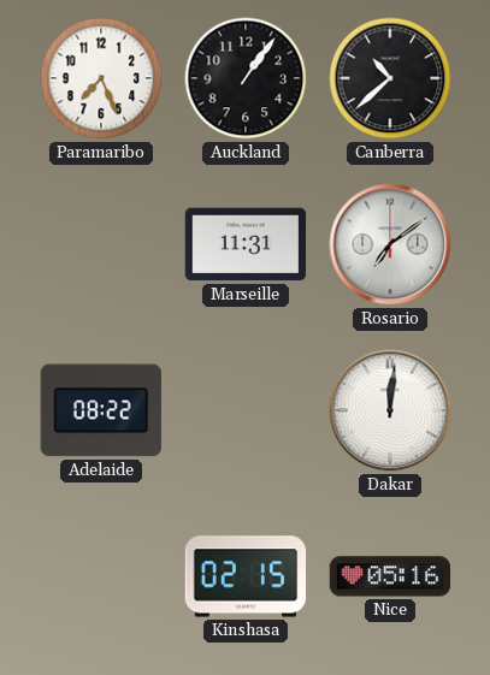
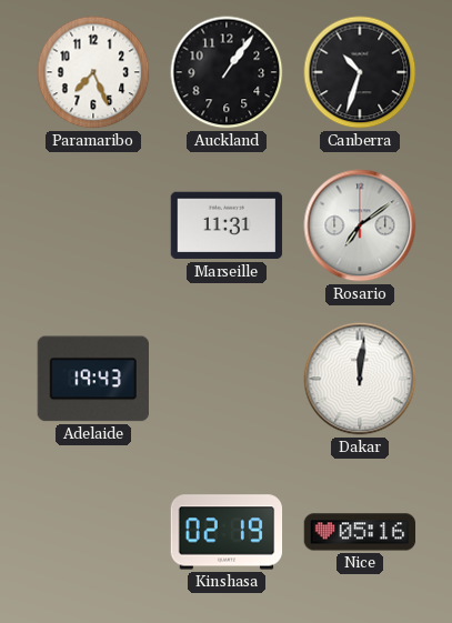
Canberra: 10:38 -> 10:33
Adelaide: 08:22 -> 19:43
Kinshasa: 02:15 -> 02:19
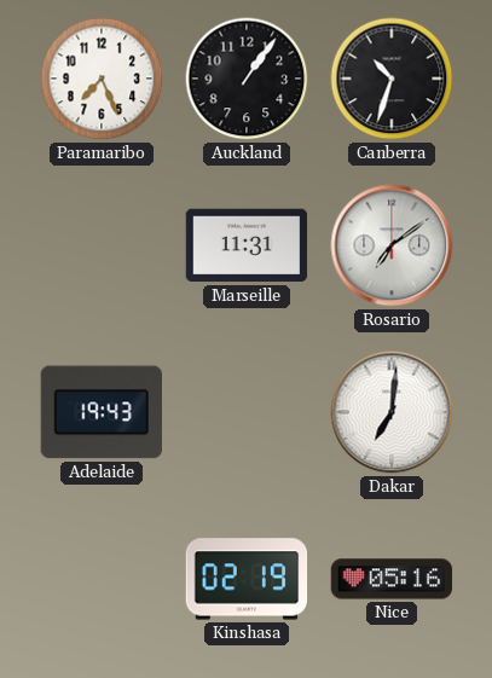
Dakar: 12:01 -> 7:01
